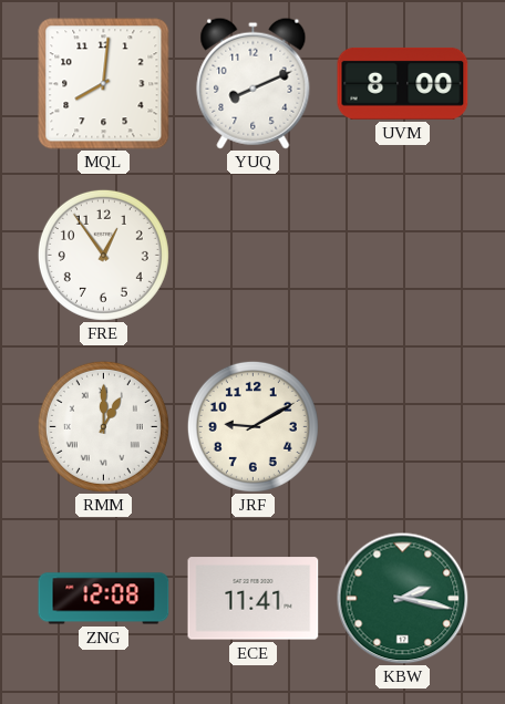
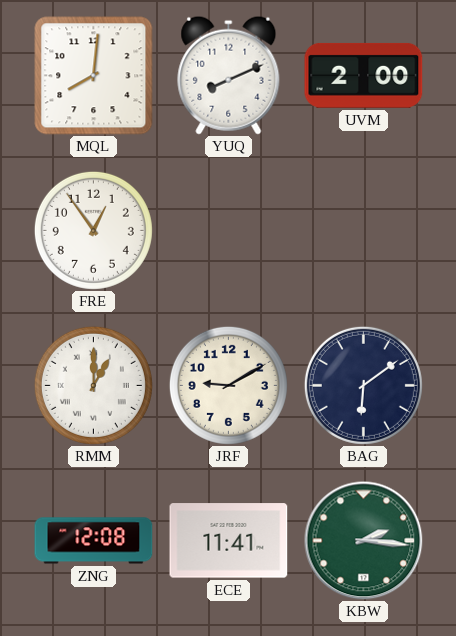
UVM: 8:00 -> 2:00
BAG: none -> 6:09
KBW: 2:17 -> 2:16
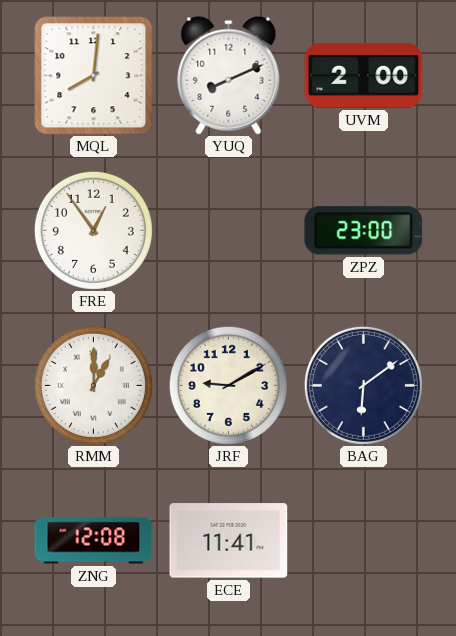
ZPZ: none -> 23:00
KBW: 2:16 -> none
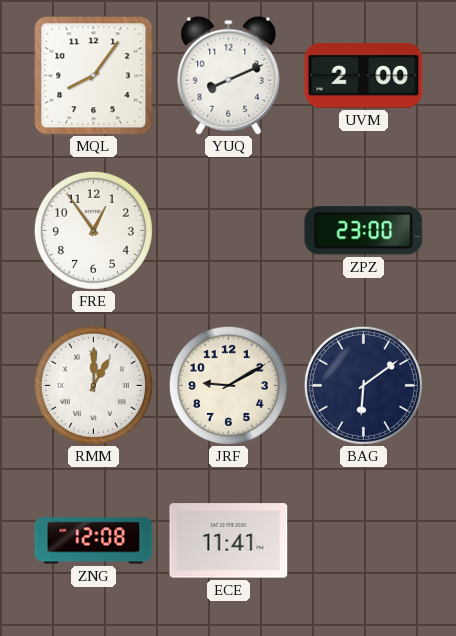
MQL: 8:01 -> 8:06
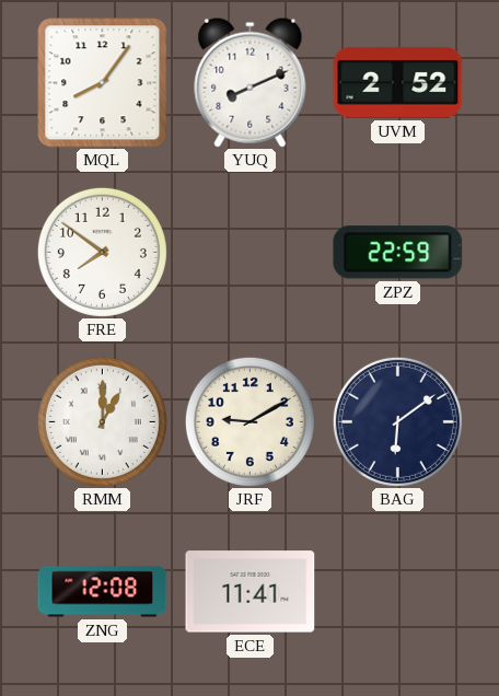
UVM: 2:00 -> 2:52
FRE: 12:54 -> 7:51
ZPZ: 23:00 -> 22:59
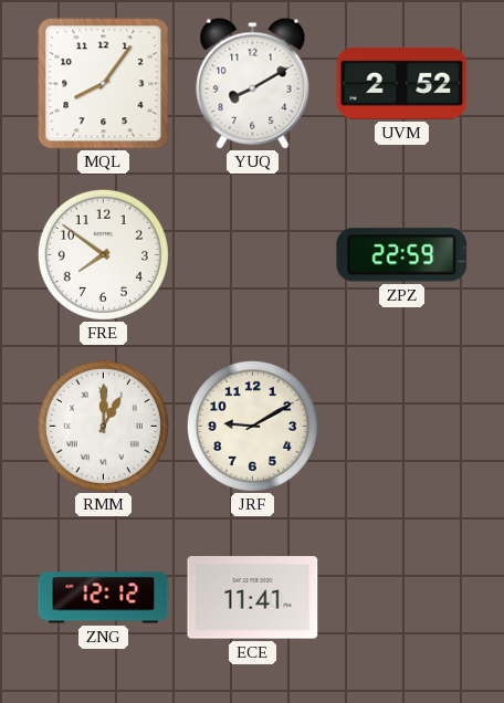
YUQ: 8:11 -> 8:10
BAG: 6:09 -> none
ZNG: 12:08 -> 12:12
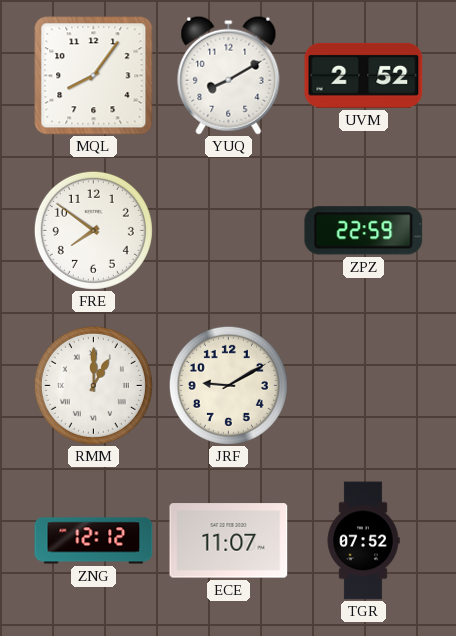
ECE: 11:41 -> 11:07
TGR: none -> 07:52
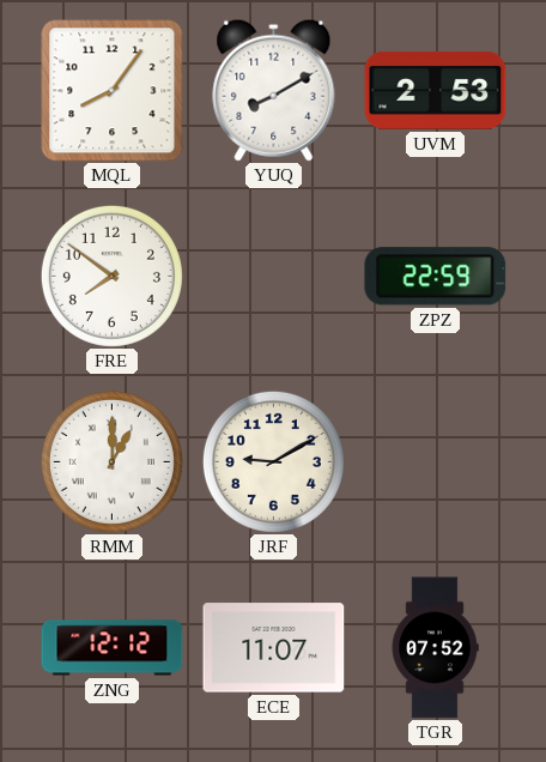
UVM: 2:52 -> 2:53
